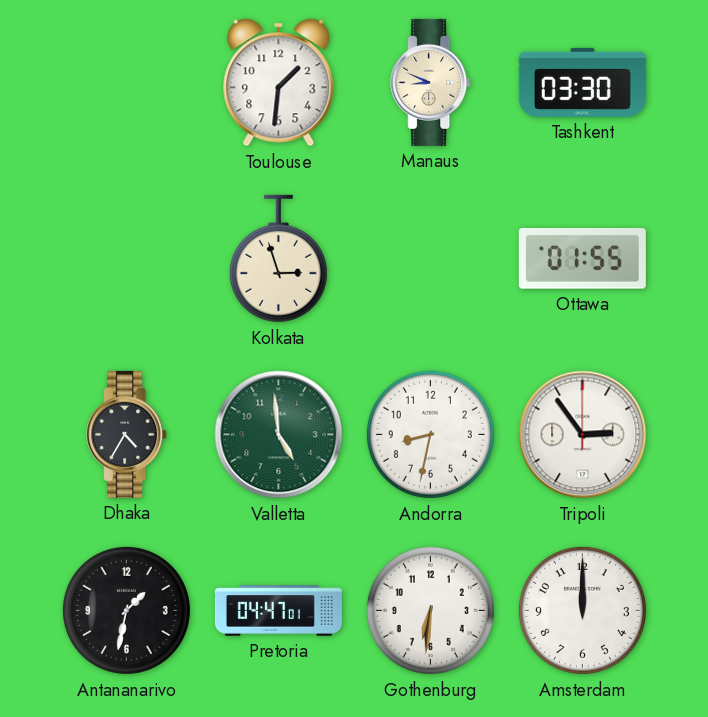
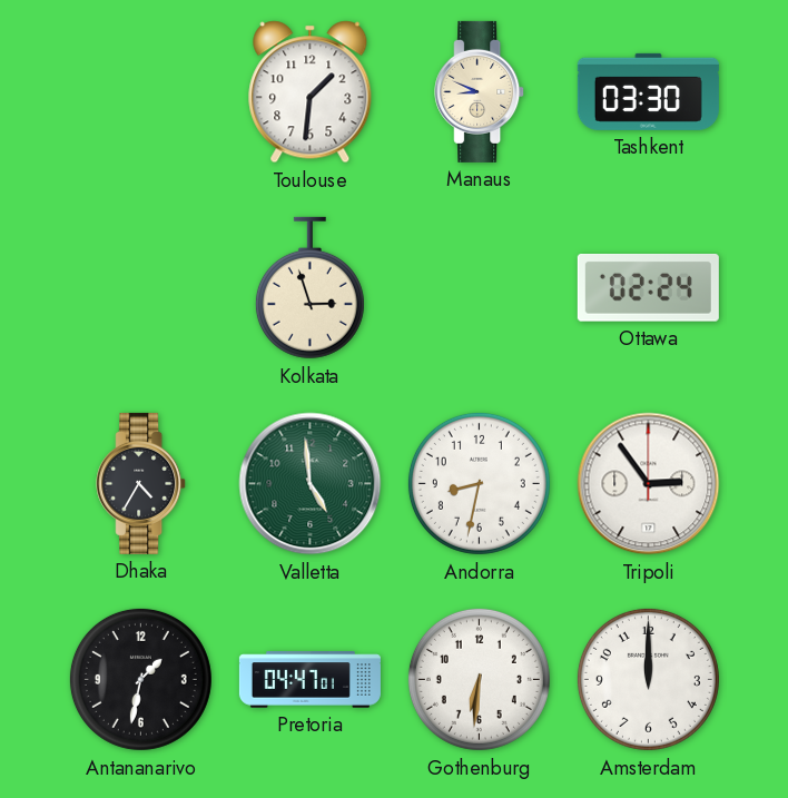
Ottawa: 01:55 -> 02:24
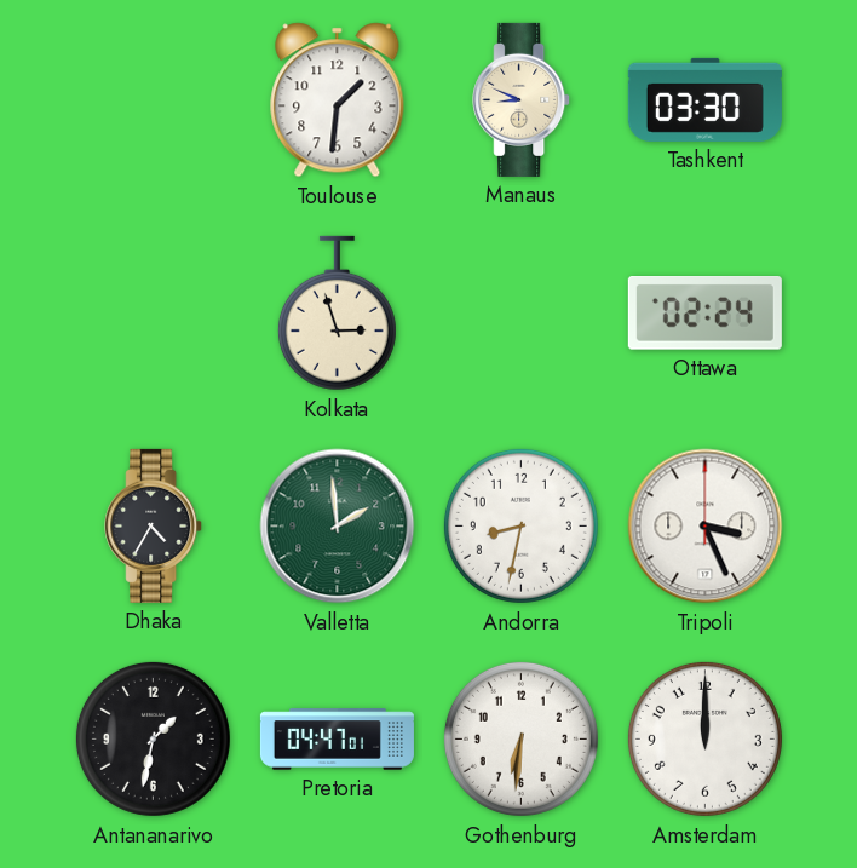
Valletta: 4:59 -> 1:59
Tripoli: 2:54 -> 3:26
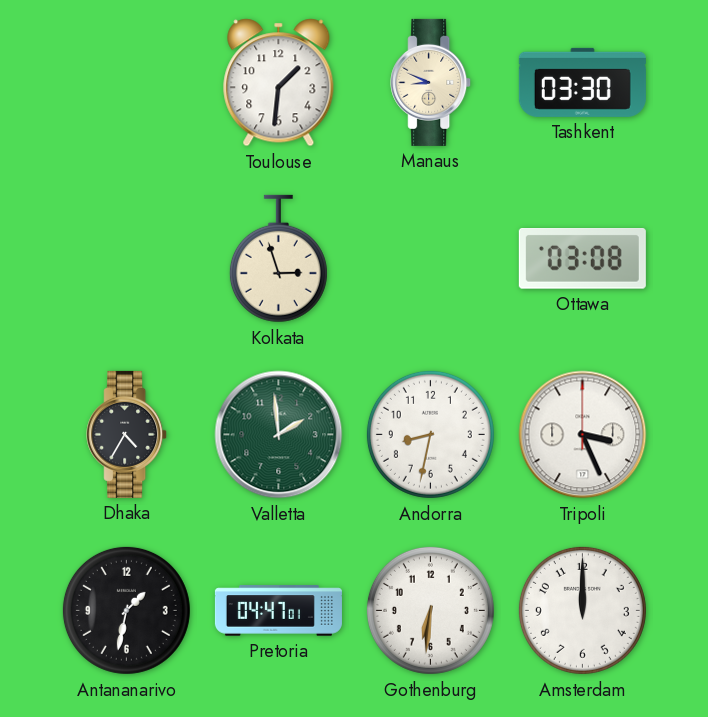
Ottawa: 02:24 -> 03:08
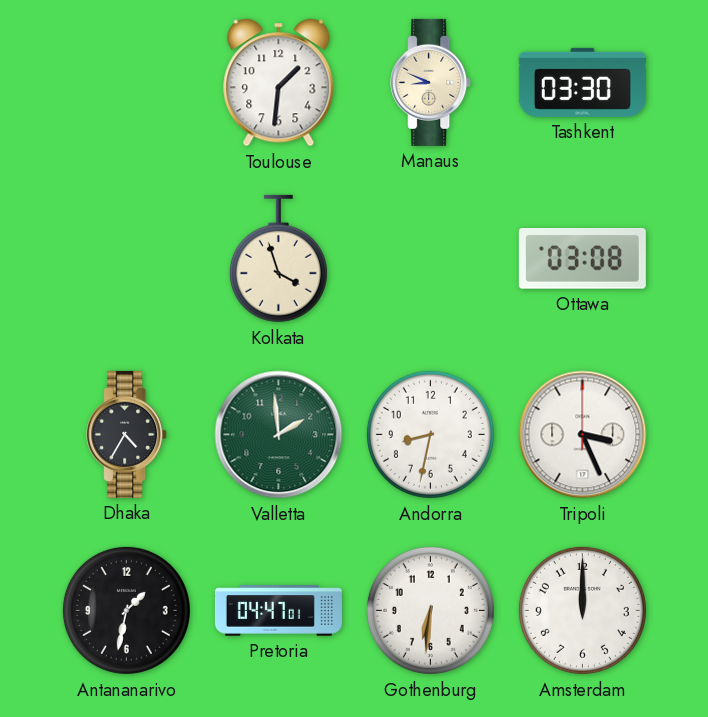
Kolkata: 2:57 -> 3:57
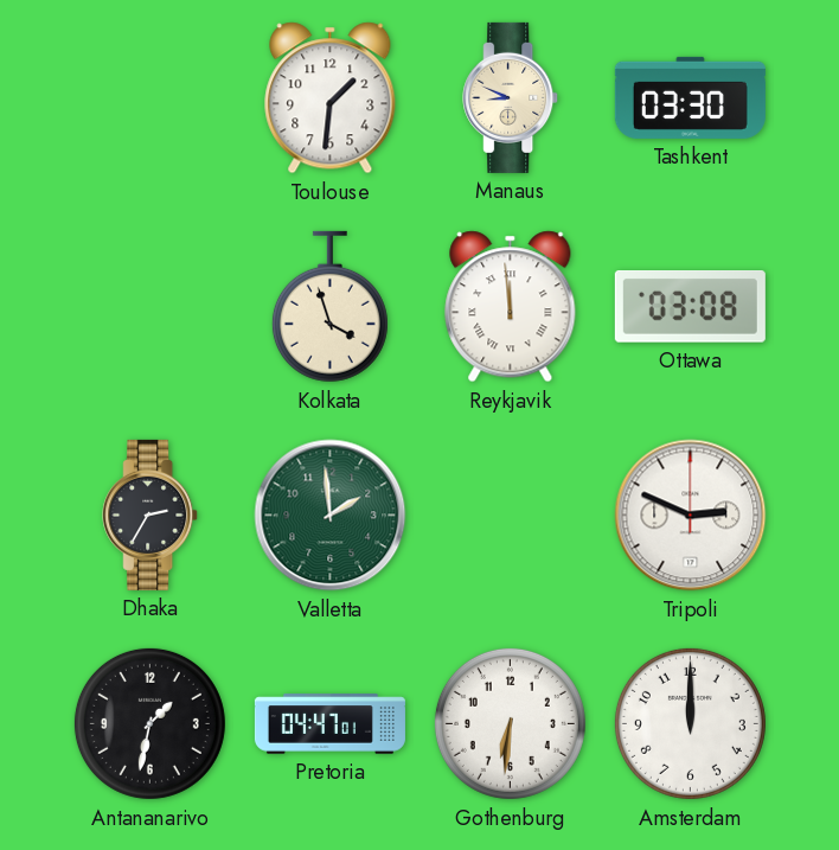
Reykjavik: none -> 11:59
Dhaka: 4:35 -> 2:35
Andorra: 8:32 -> none
Tripoli: 3:26 -> 2:49
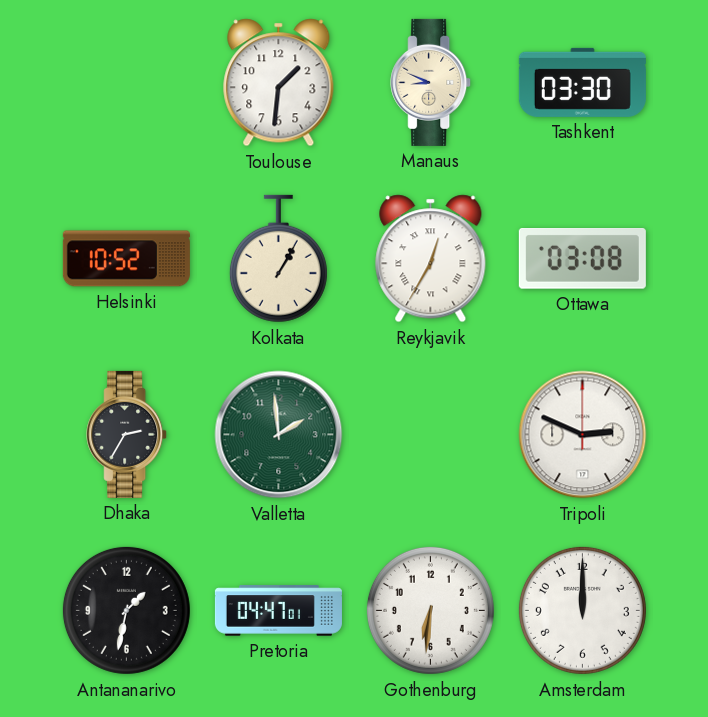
Helsinki: none -> 10:52
Kolkata: 3:57 -> 1:05
Reykjavik: 11:59 -> 12:35
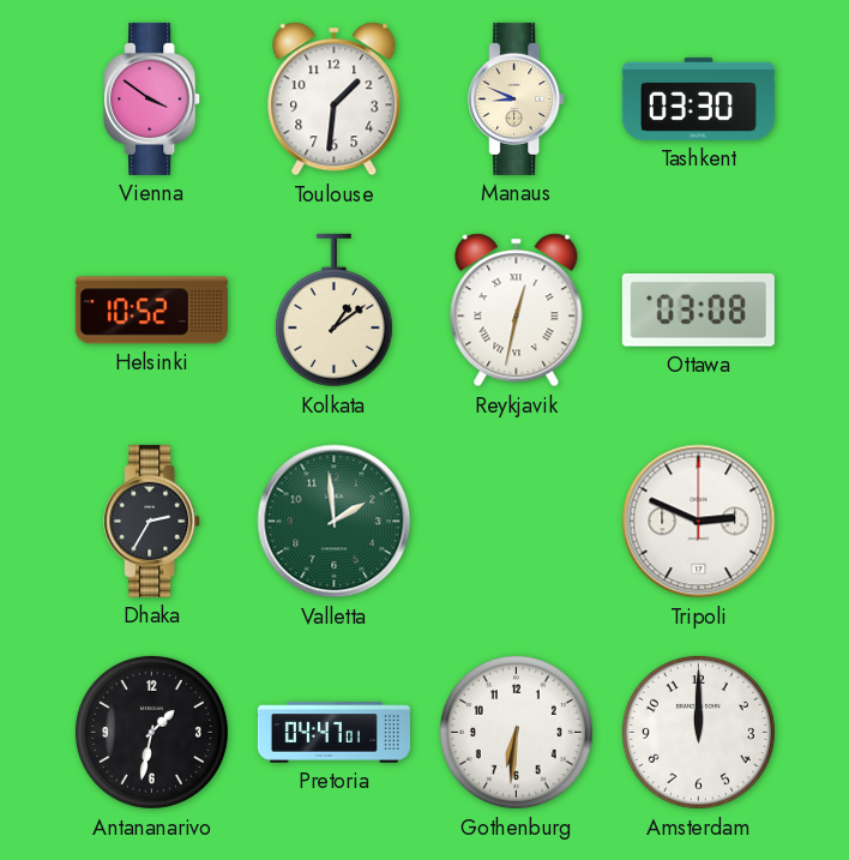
Vienna: none -> 3:51
Kolkata: 1:05 -> 1:09
Reykjavik: 12:35 -> 12:32
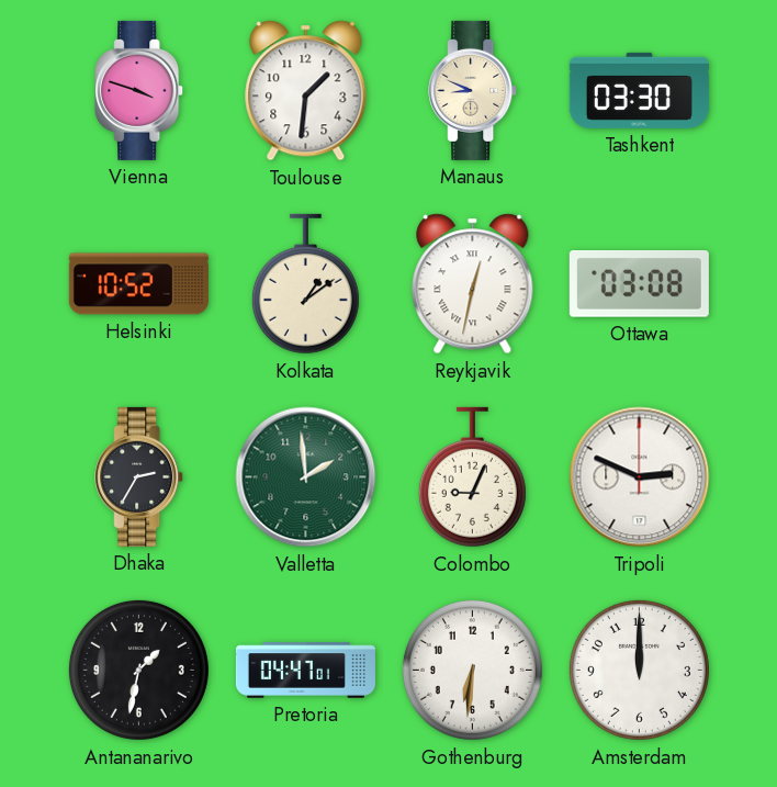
Vienna: 3:51 -> 3:48
Colombo: none -> 9:04
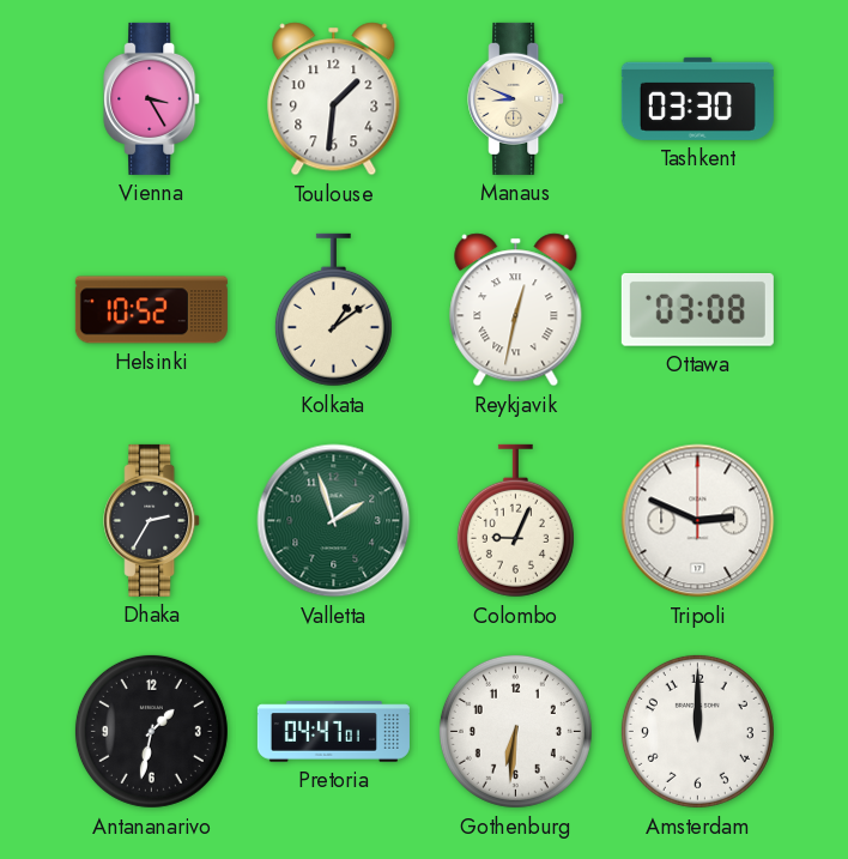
Vienna: 3:48 -> 3:25
Valletta: 1:59 -> 1:57
